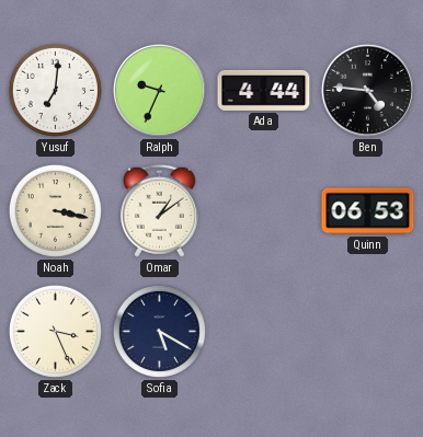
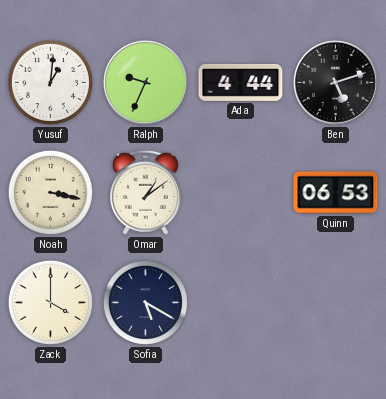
Yusuf: 7:01 -> 1:01
Ben: 4:46 -> 5:12
Zack: 3:26 -> 4:00
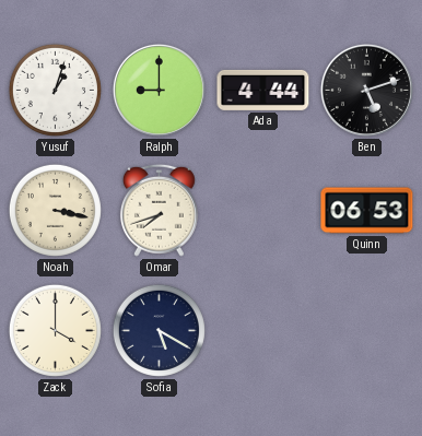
Yusuf: 1:01 -> 1:03
Ralph: 9:34 -> 9:00
Omar: 1:09 -> 7:42
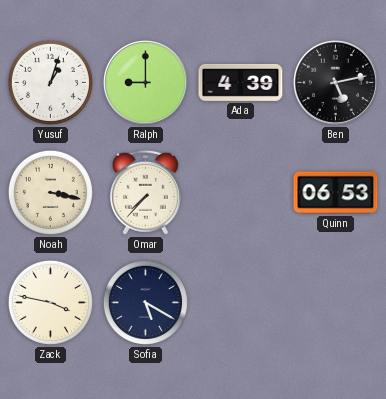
Ada: 4:44 -> 4:39
Ben: 5:12 -> 5:13
Omar: 7:42 -> 7:37
Zack: 4:00 -> 3:47
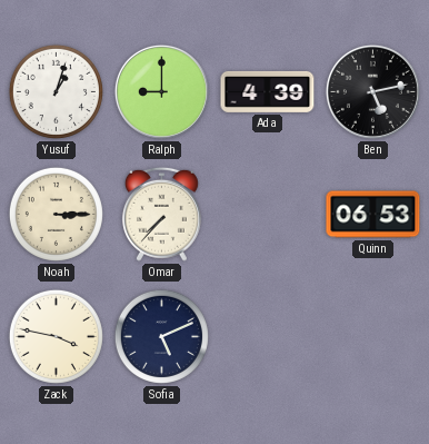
Noah: 3:17 -> 3:15
Sofia: 5:20 -> 5:11
